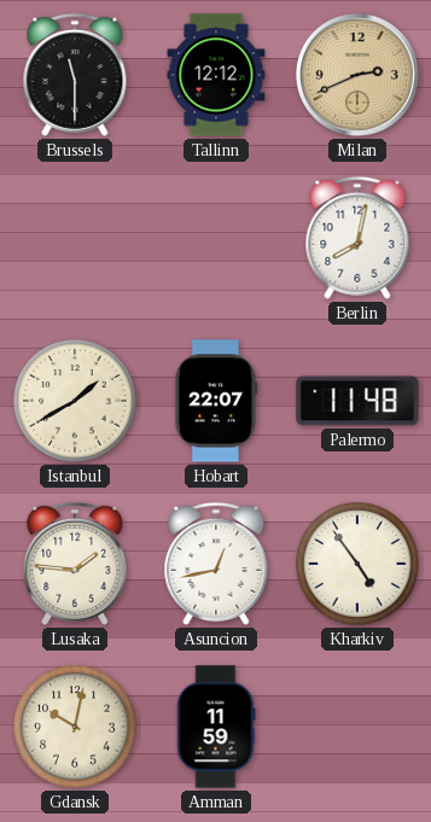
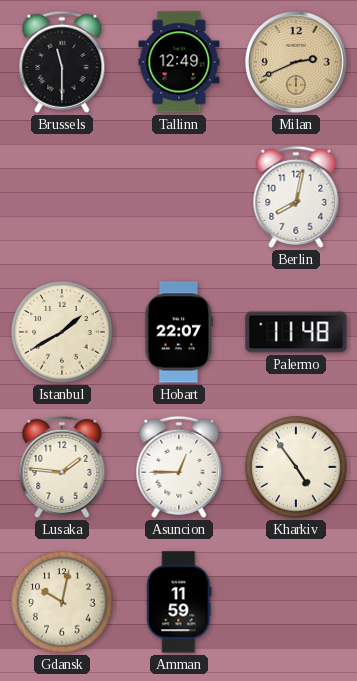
Tallinn: 12:12 -> 12:49
Asuncion: 12:43 -> 12:45
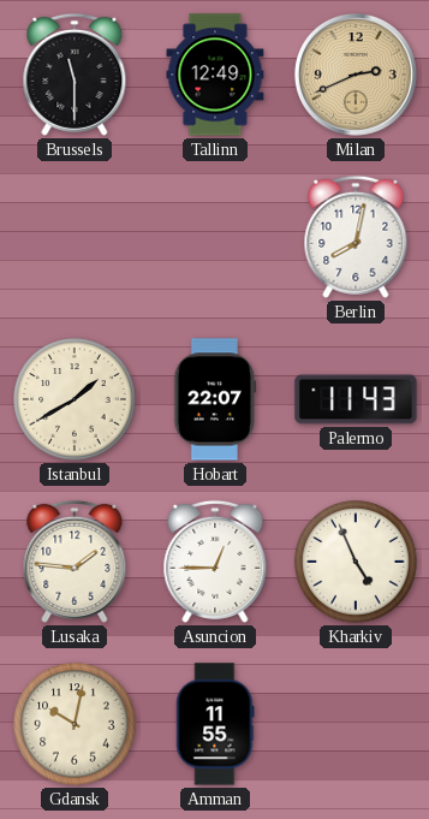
Palermo: 11:48 -> 11:43
Kharkiv: 4:54 -> 4:56
Amman: 11:59 -> 11:55
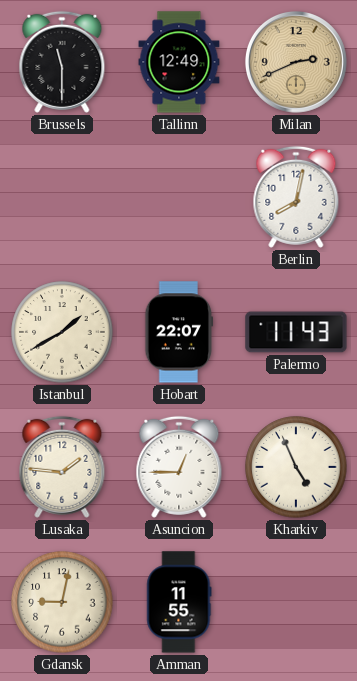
Gdansk: 10:02 -> 9:02
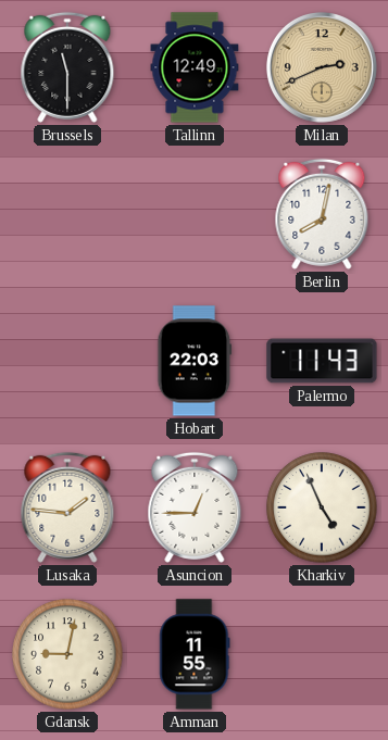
Istanbul: 1:40 -> none
Hobart: 22:07 -> 22:03
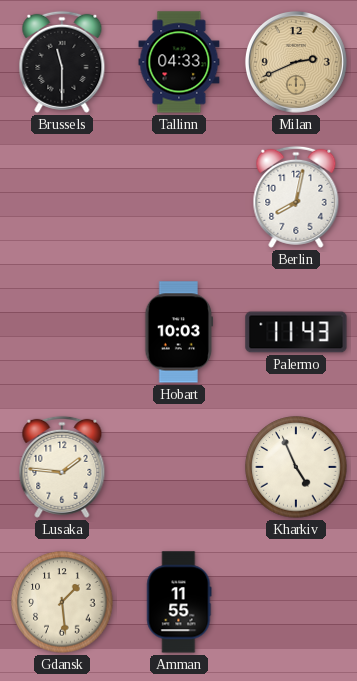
Tallinn: 12:49 -> 04:33
Hobart: 22:03 -> 10:03
Asuncion: 12:45 -> none
Gdansk: 9:02 -> 1:29
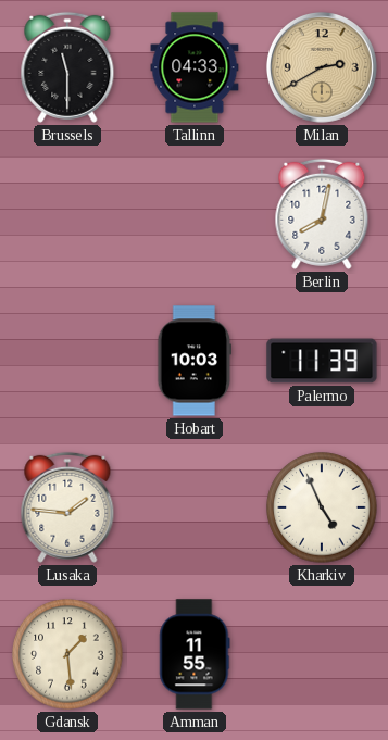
Milan: 2:41 -> 2:40
Palermo: 11:43 -> 11:39
